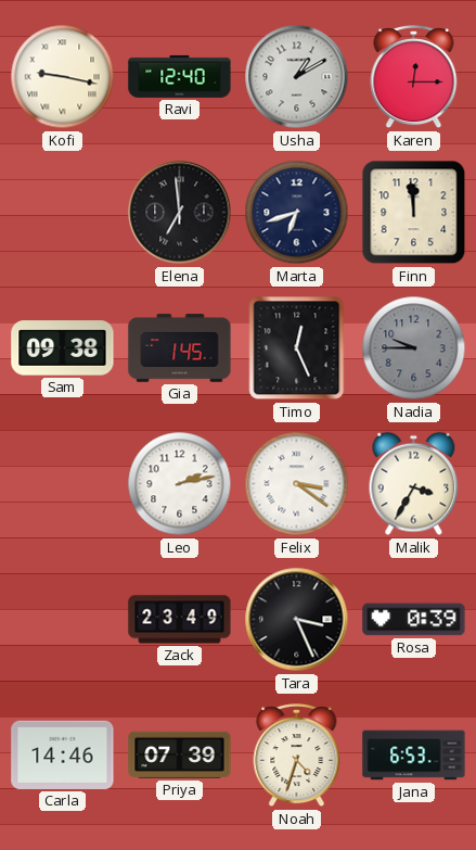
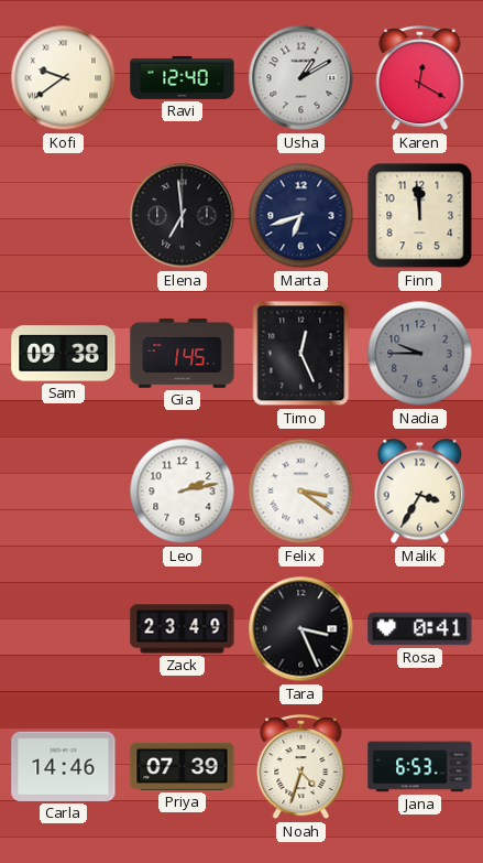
Kofi: 9:17 -> 9:39
Karen: 12:15 -> 12:20
Rosa: 0:39 -> 0:41
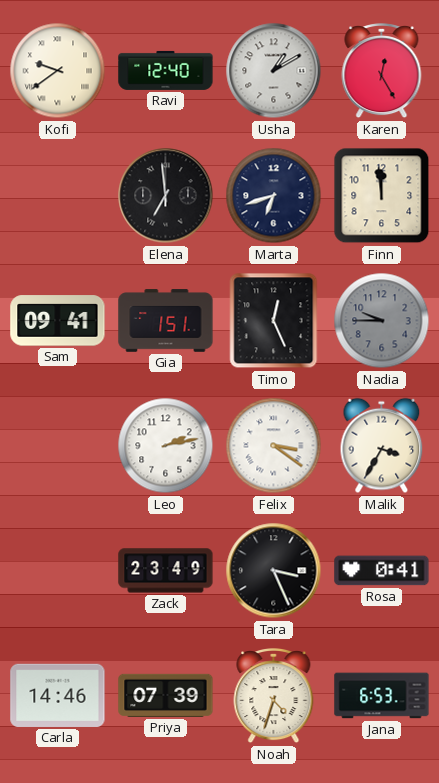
Karen: 12:20 -> 12:25
Sam: 09:38 -> 09:41
Gia: 1:45 -> 1:51
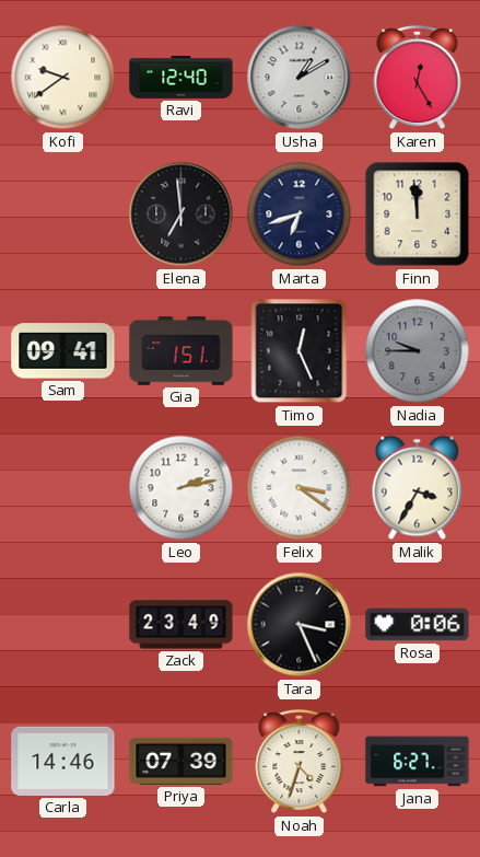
Rosa: 0:41 -> 0:06
Jana: 6:53 -> 6:27
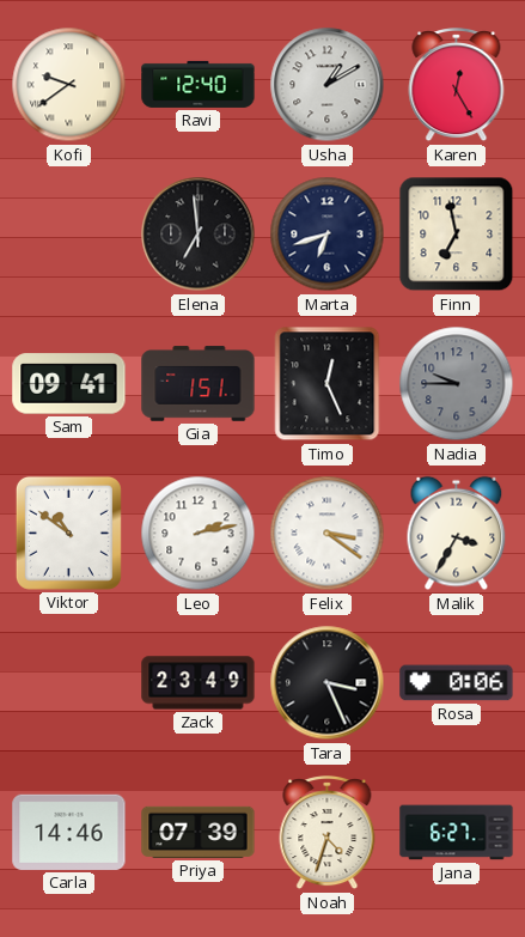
Finn: 11:59 -> 6:58
Viktor: none -> 10:51
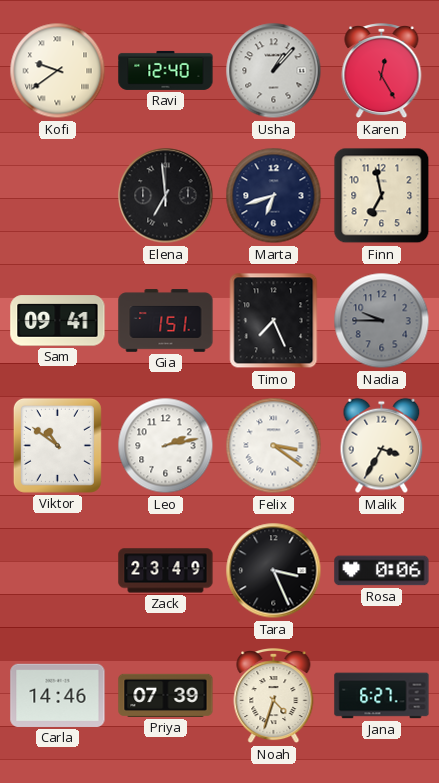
Usha: 1:10 -> 1:07
Timo: 12:26 -> 7:26
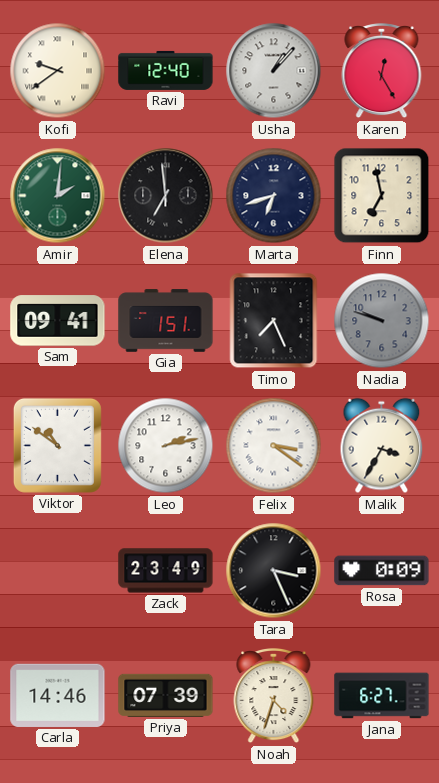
Amir: none -> 2:01
Nadia: 9:45 -> 9:48
Rosa: 0:06 -> 0:09
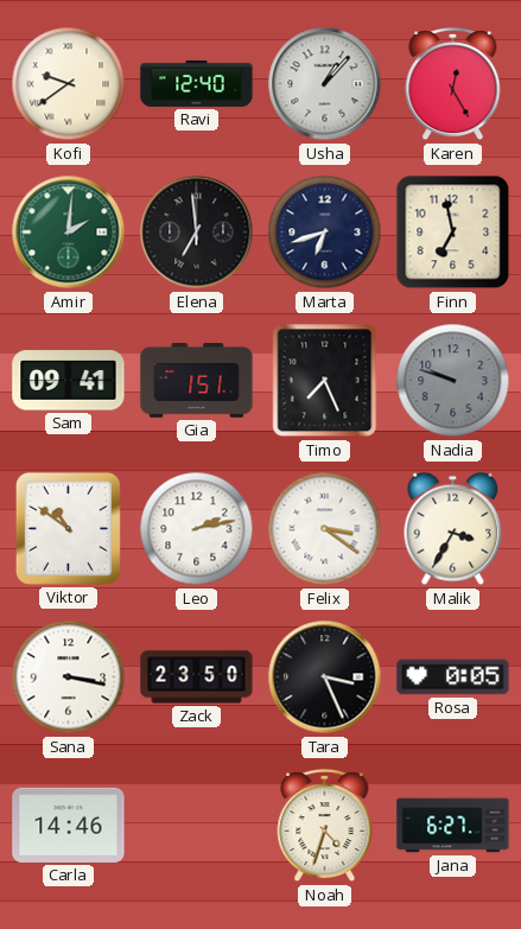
Sana: none -> 3:17
Zack: 23:49 -> 23:50
Rosa: 0:09 -> 0:05
Priya: 07:39 -> none
